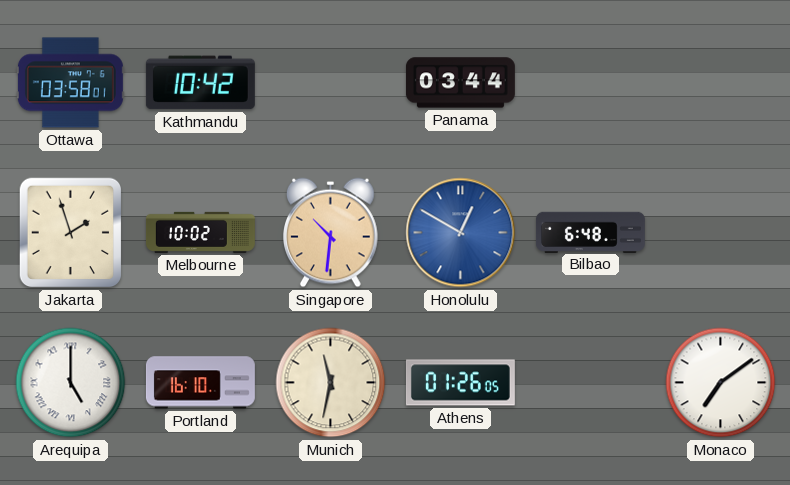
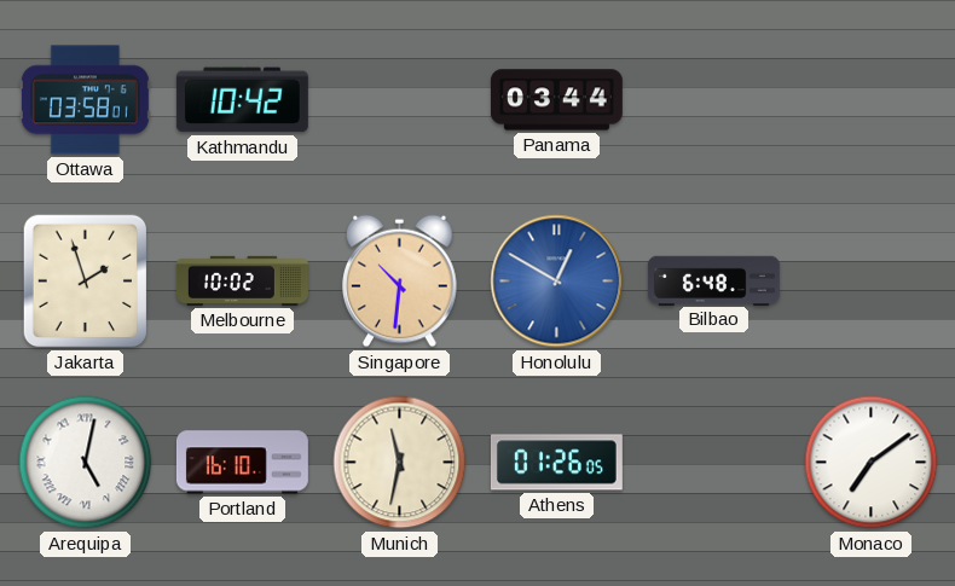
Arequipa: 5:00 -> 5:02
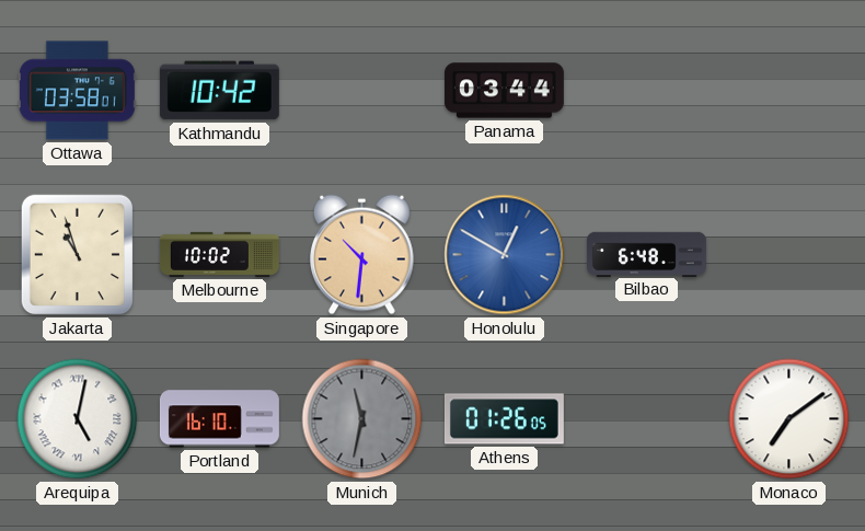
Jakarta: 1:57 -> 10:57
Munich dial: cream -> grey
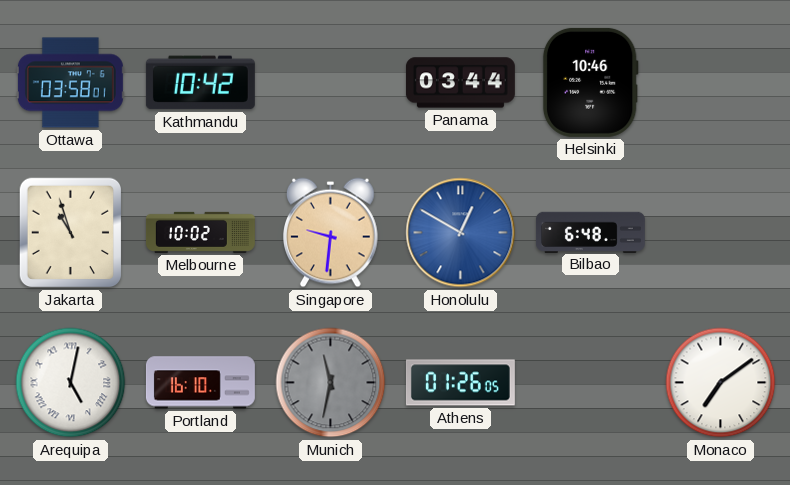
Helsinki: none -> 10:46
Singapore: 10:31 -> 9:31
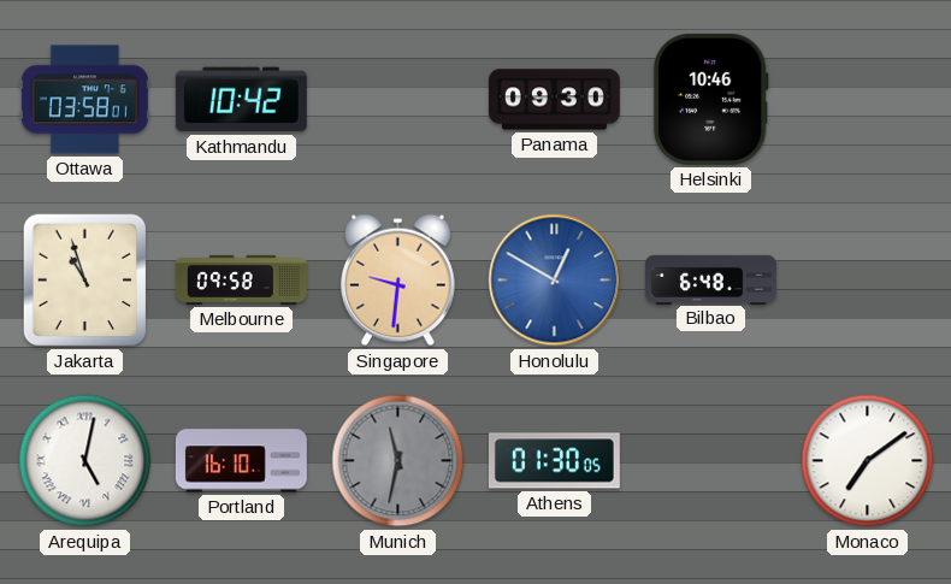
Panama: 03:44 -> 09:30
Melbourne: 10:02 -> 09:58
Athens: 01:26 -> 01:30
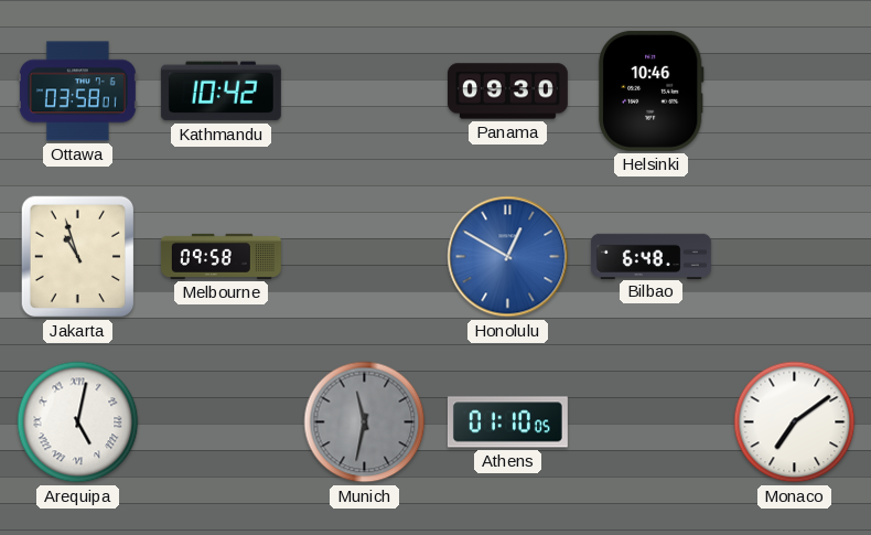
Singapore: 9:31 -> none
Portland: 16:10 -> none
Athens: 01:30 -> 01:10
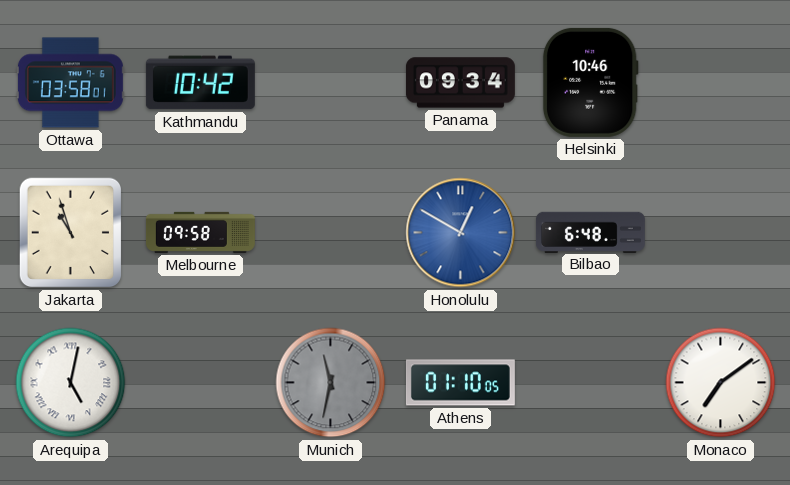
Panama: 09:30 -> 09:34
